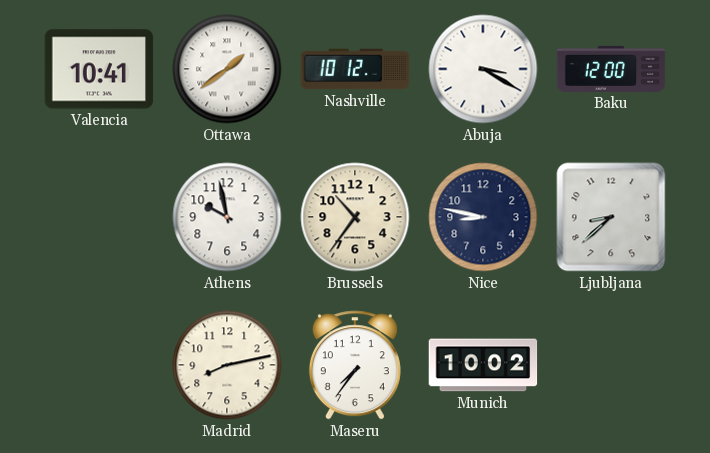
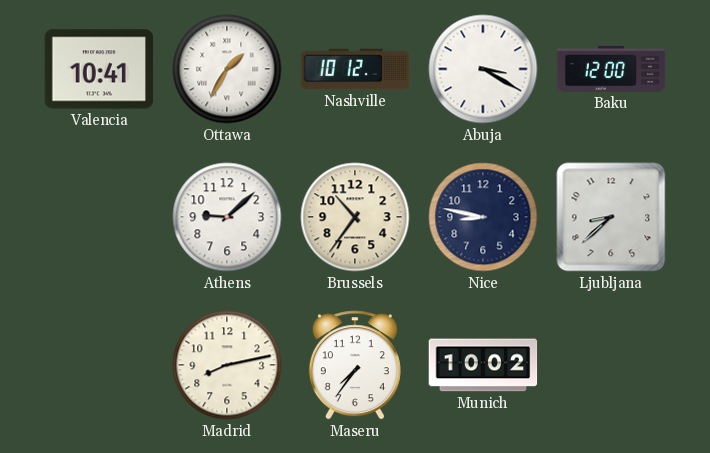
Ottawa: 1:39 -> 1:35
Athens: 9:58 -> 9:08
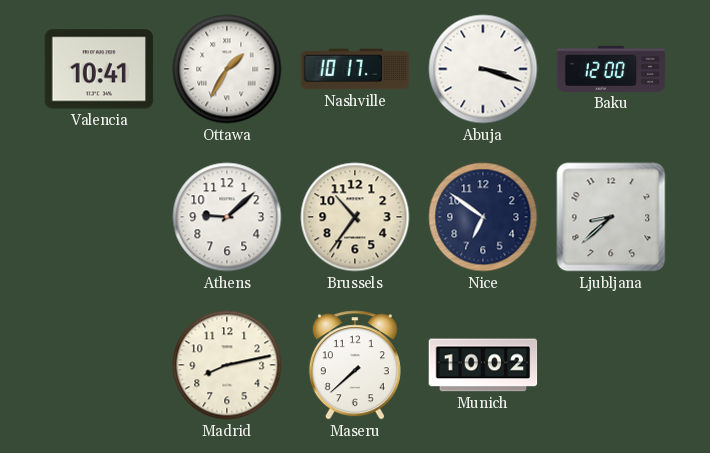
Nashville: 10:12 -> 10:17
Abuja: 3:20 -> 3:18
Nice: 8:47 -> 6:51
Maseru: 7:36 -> 7:38
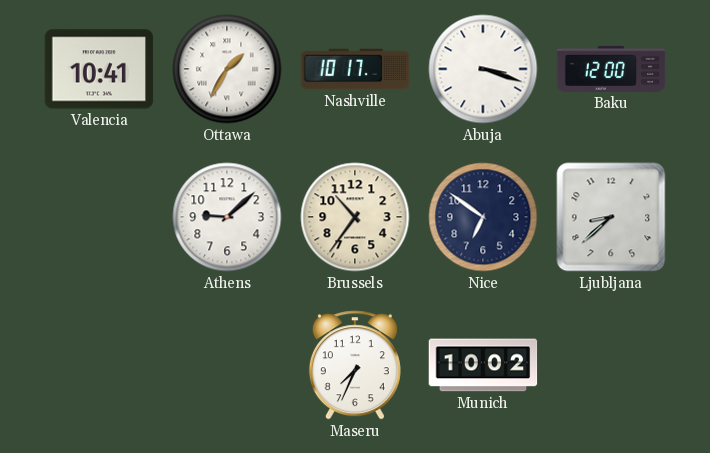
Madrid: 8:13 -> none
Maseru: 7:38 -> 7:34
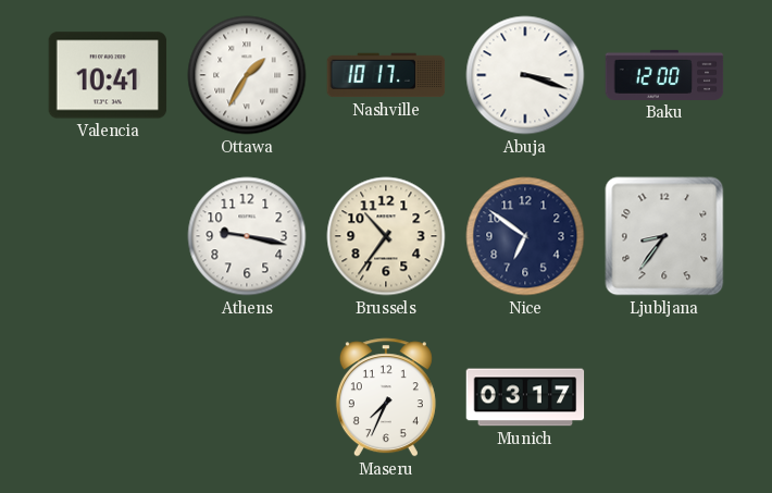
Athens: 9:08 -> 9:17
Ljubljana: 8:38 -> 8:36
Munich: 10:02 -> 03:17
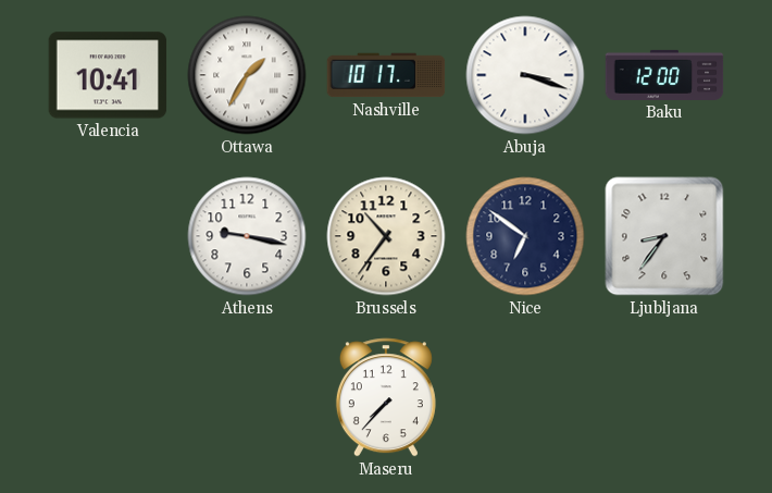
Maseru: 7:34 -> 7:37
Munich: 03:17 -> none
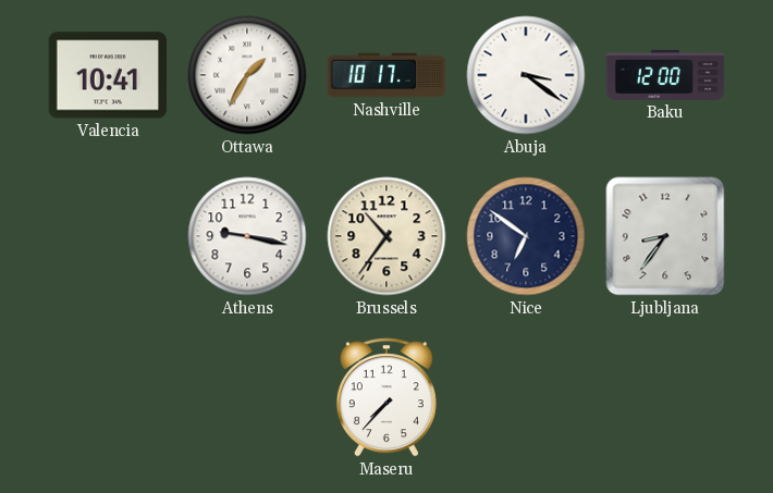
Abuja: 3:18 -> 3:21
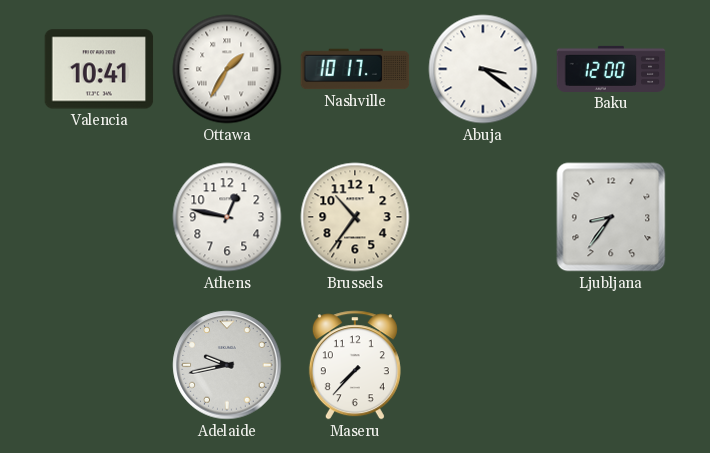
Athens: 9:17 -> 12:47
Nice: 6:51 -> none
Adelaide: none -> 9:43
